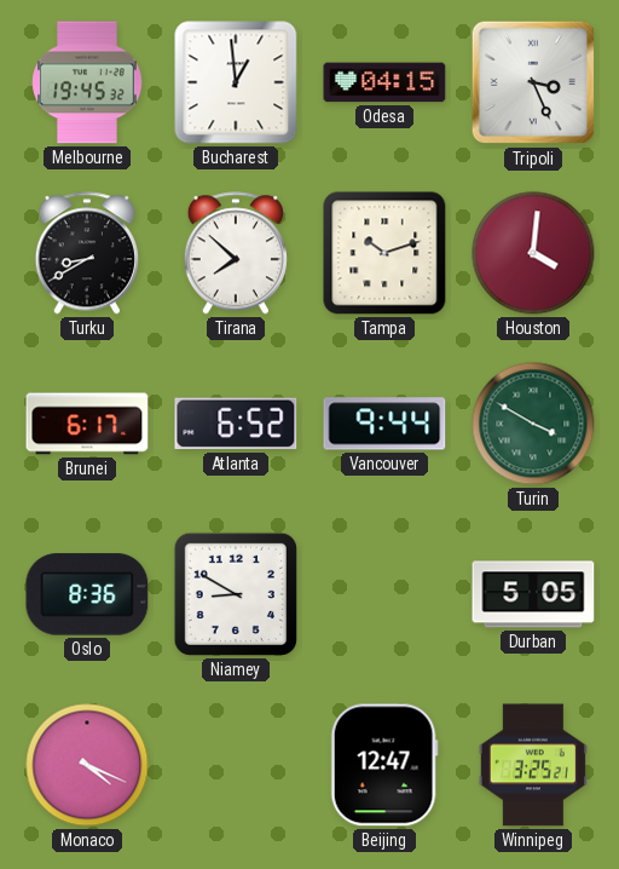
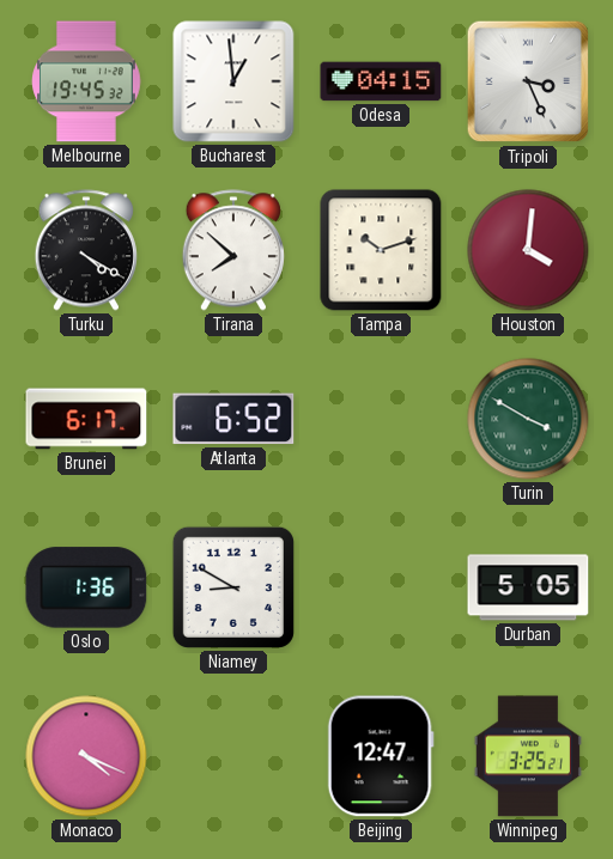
Turku: 8:40 -> 4:20
Vancouver: 9:44 -> none
Oslo: 8:36 -> 1:36
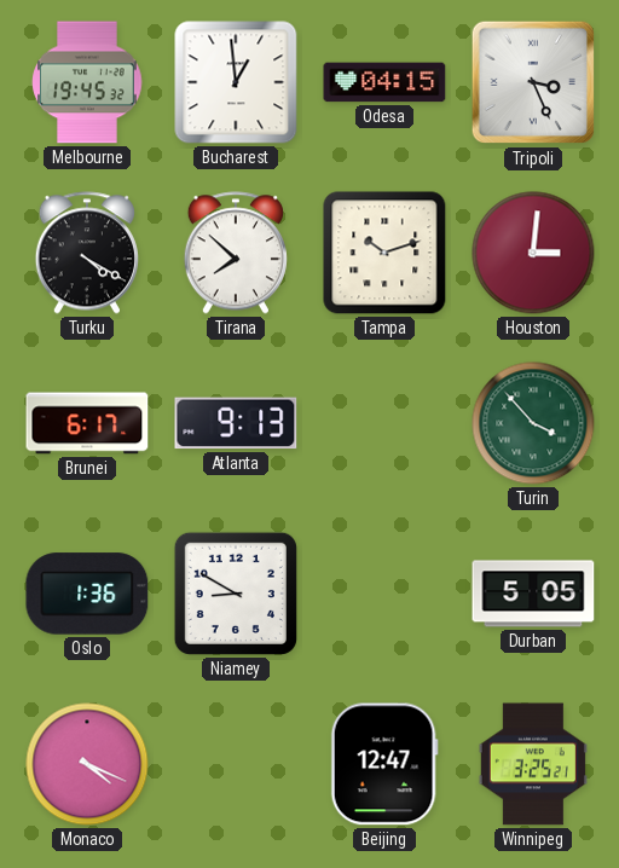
Houston: 4:01 -> 3:01
Atlanta: 6:52 -> 9:13
Turin: 3:50 -> 3:53
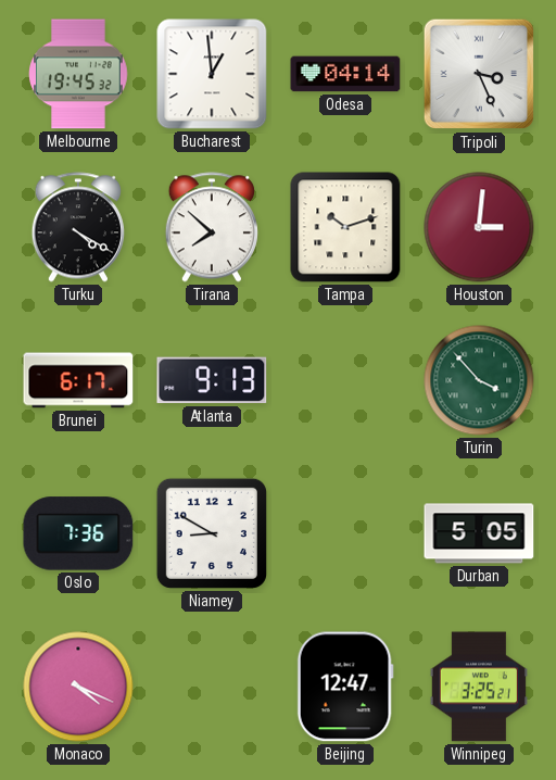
Odesa: 04:15 -> 04:14
Oslo: 1:36 -> 7:36
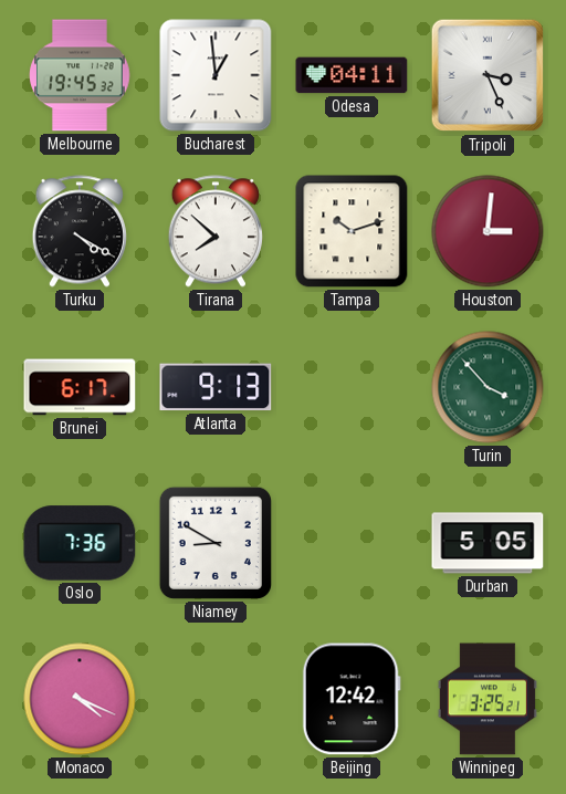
Odesa: 04:14 -> 04:11
Beijing: 12:47 -> 12:42
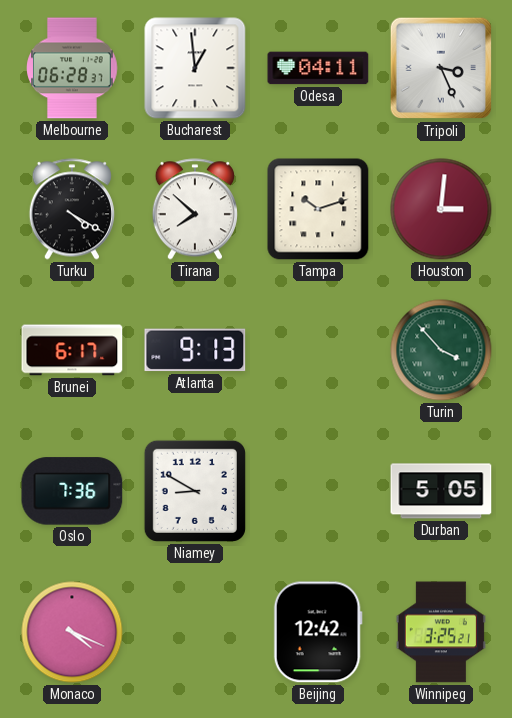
Melbourne: 19:45 -> 06:28
